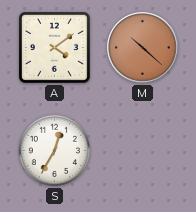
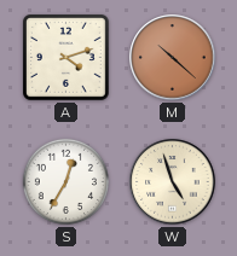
A: 4:09 -> 4:12
W: none -> 4:57
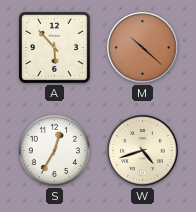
A: 4:12 -> 5:53
W: 4:57 -> 4:42
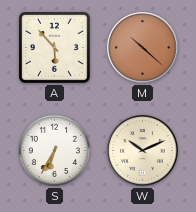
S: 12:35 -> 6:35
W: 4:42 -> 10:11
